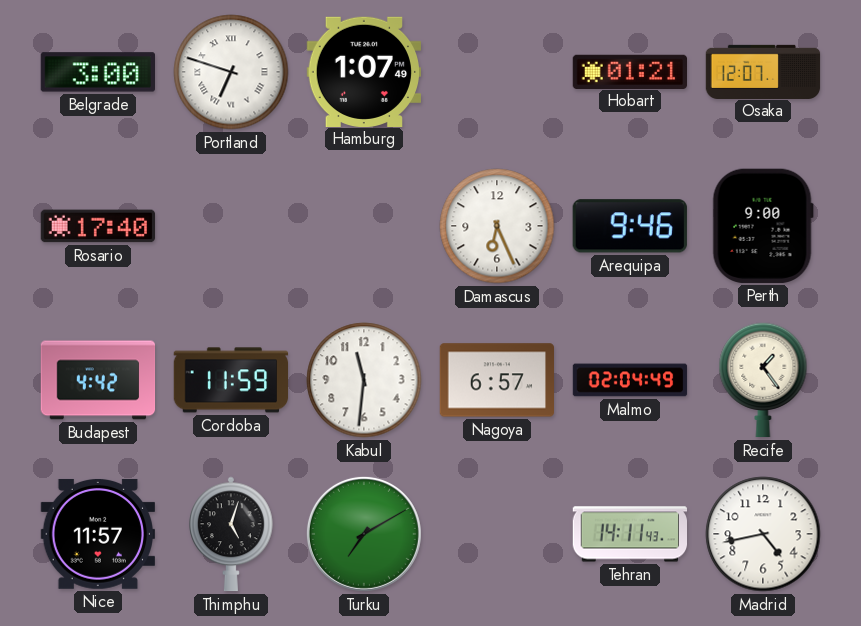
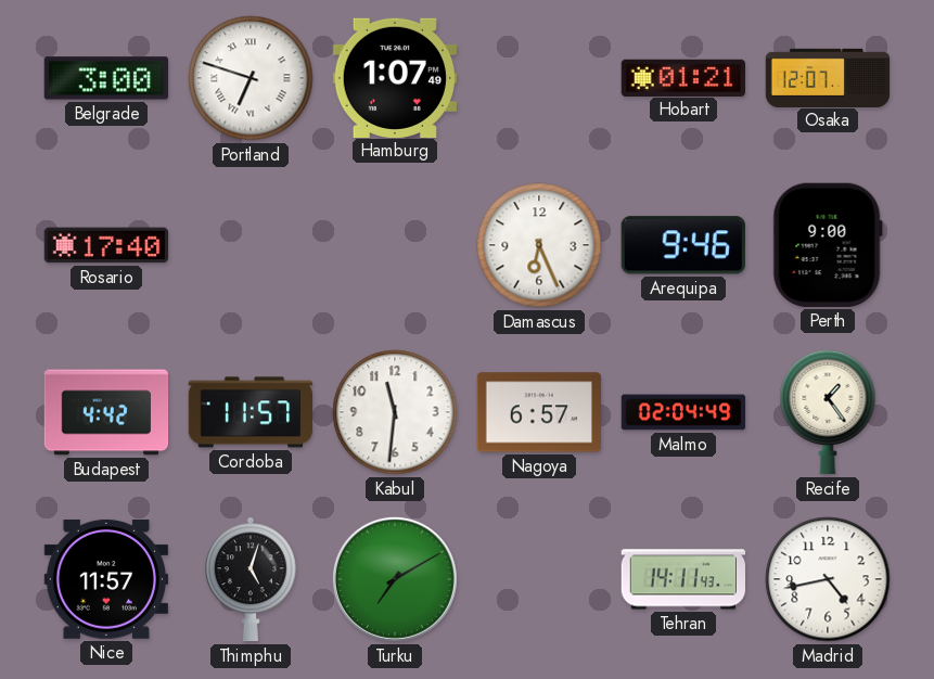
Cordoba: 11:59 -> 11:57
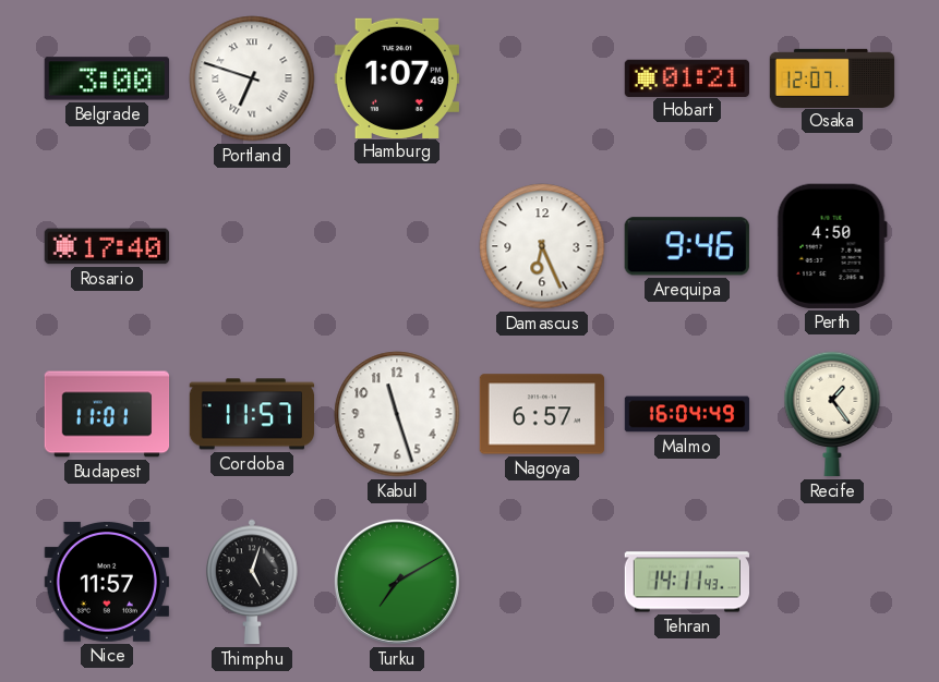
Perth: 9:00 -> 4:50
Budapest: 4:42 -> 11:01
Kabul: 11:31 -> 11:27
Malmo: 02:04 -> 16:04
Madrid: 4:43 -> none
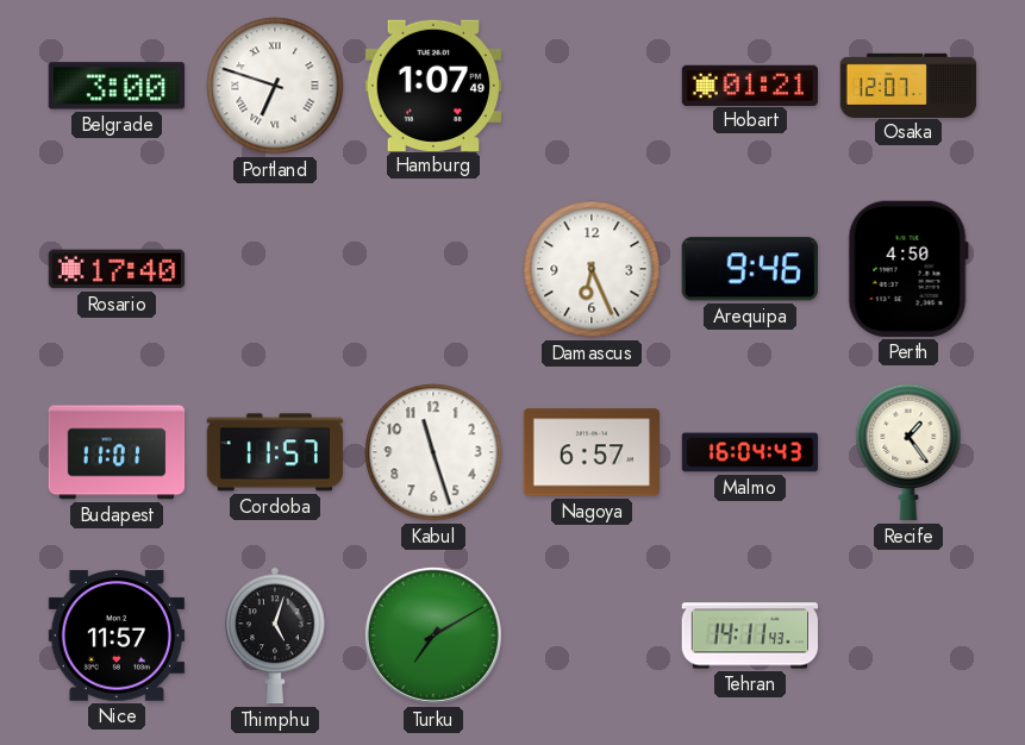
Malmo: 16:04:49 -> 16:04:43
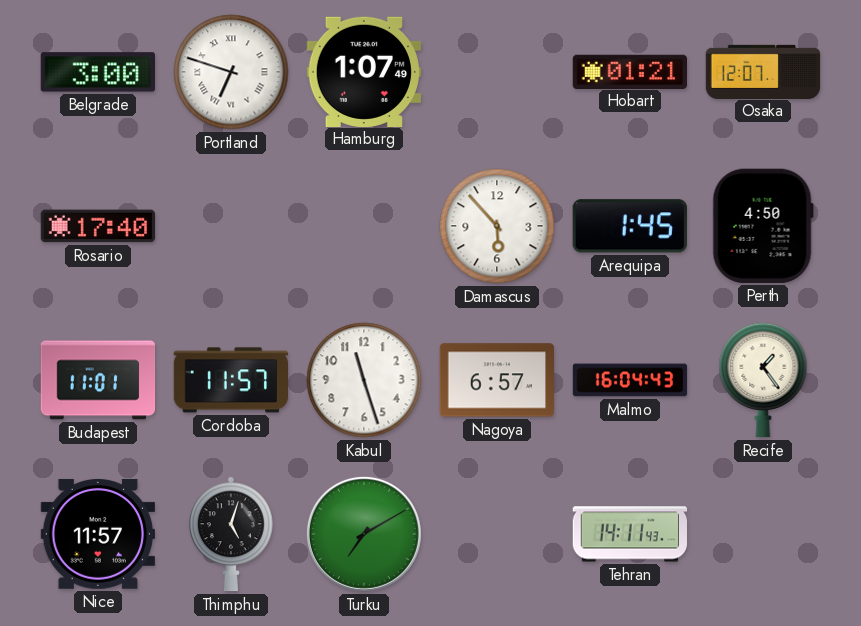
Damascus: 6:26 -> 5:53
Arequipa: 9:46 -> 1:45
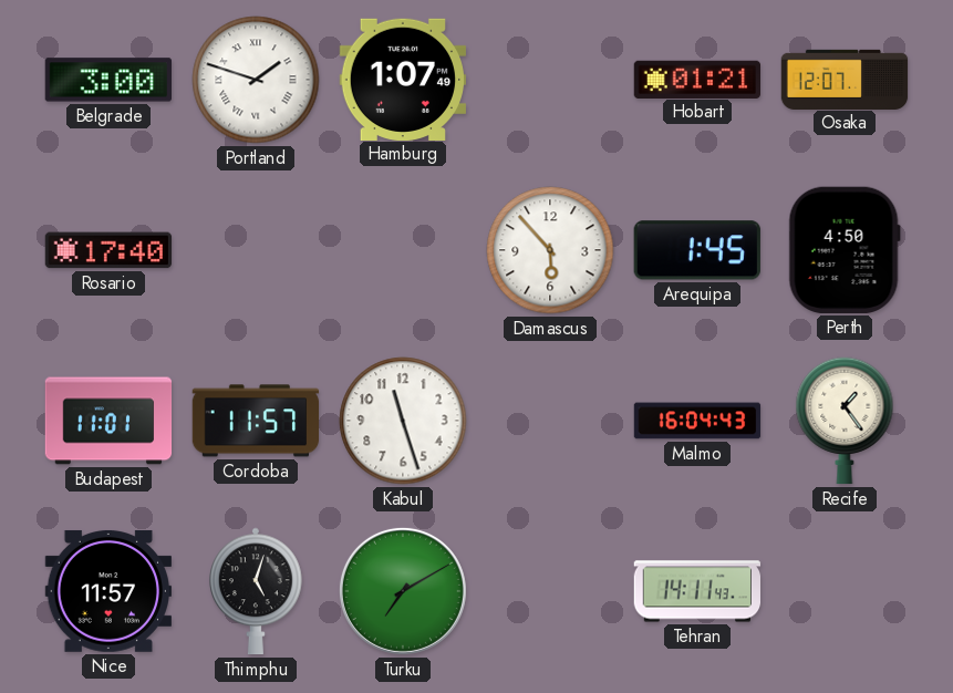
Portland: 6:48 -> 1:48
Nagoya: 6:57 -> none
